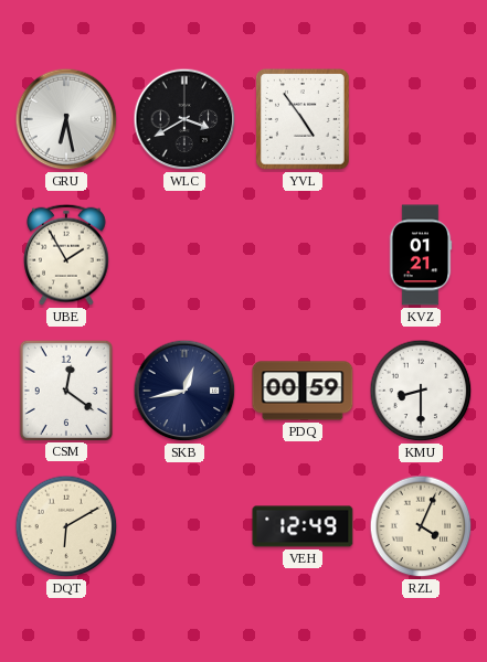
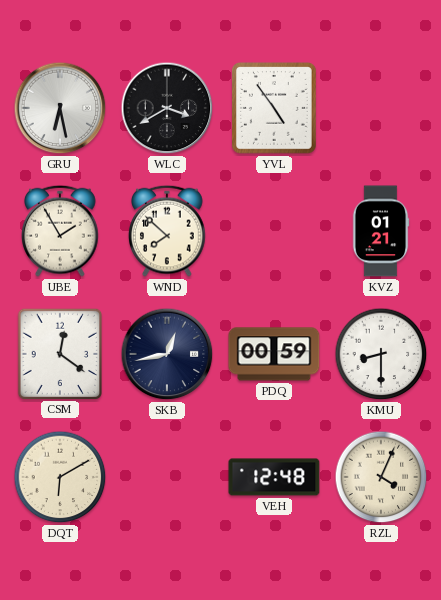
WND: none -> 7:52
VEH: 12:49 -> 12:48
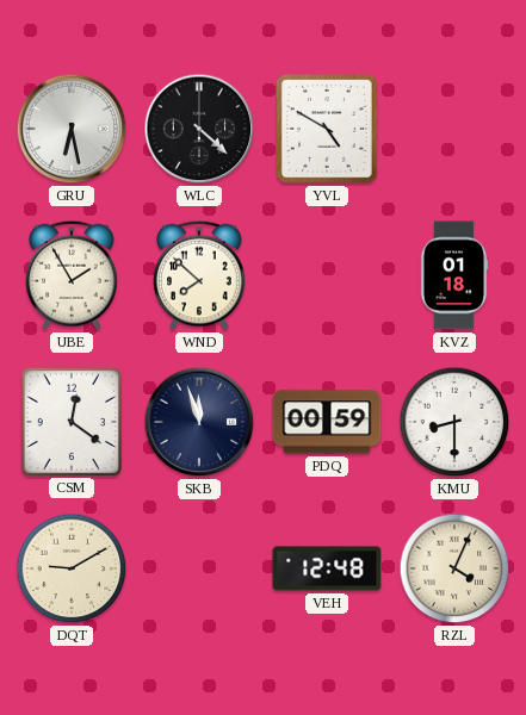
WLC: 3:40 -> 4:22
YVL: 4:54 -> 4:50
KVZ: 01:21 -> 01:18
SKB: 12:43 -> 11:57
DQT: 6:10 -> 9:10
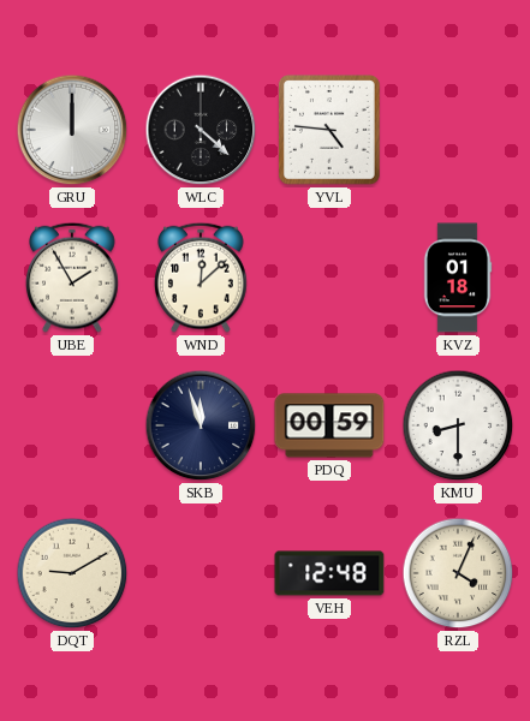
GRU: 6:28 -> 12:00
YVL: 4:50 -> 4:46
WND: 7:52 -> 12:08
CSM: 12:21 -> none
